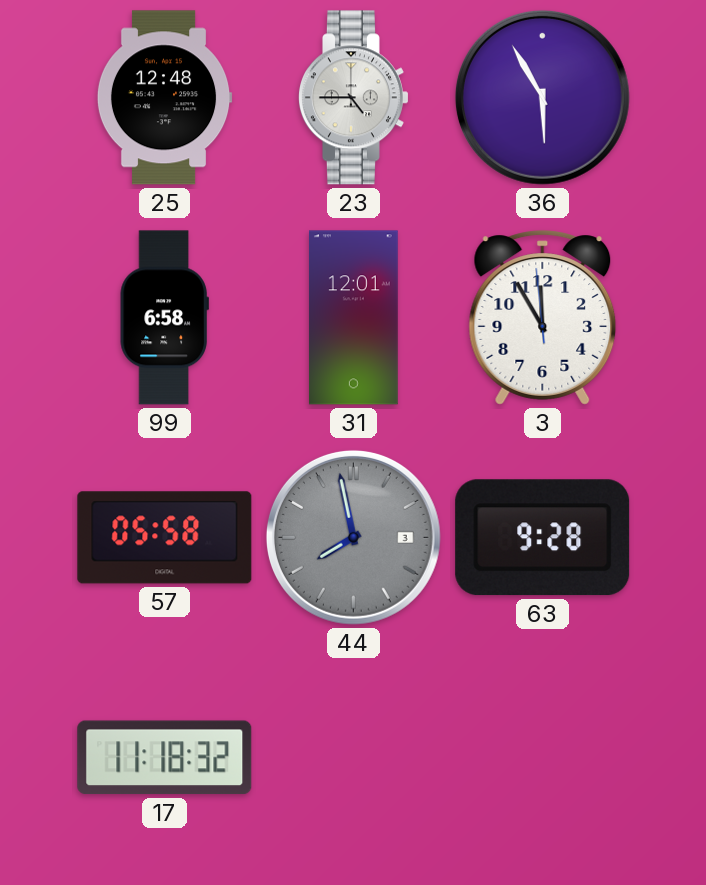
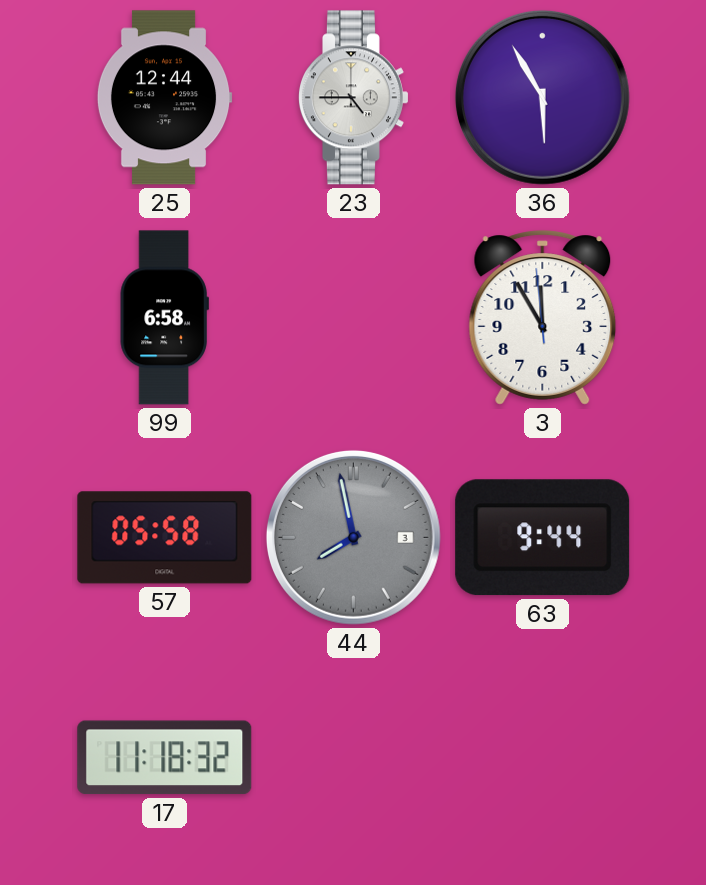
25: 12:48 -> 12:44
31: 12:01 -> none
63: 9:28 -> 9:44
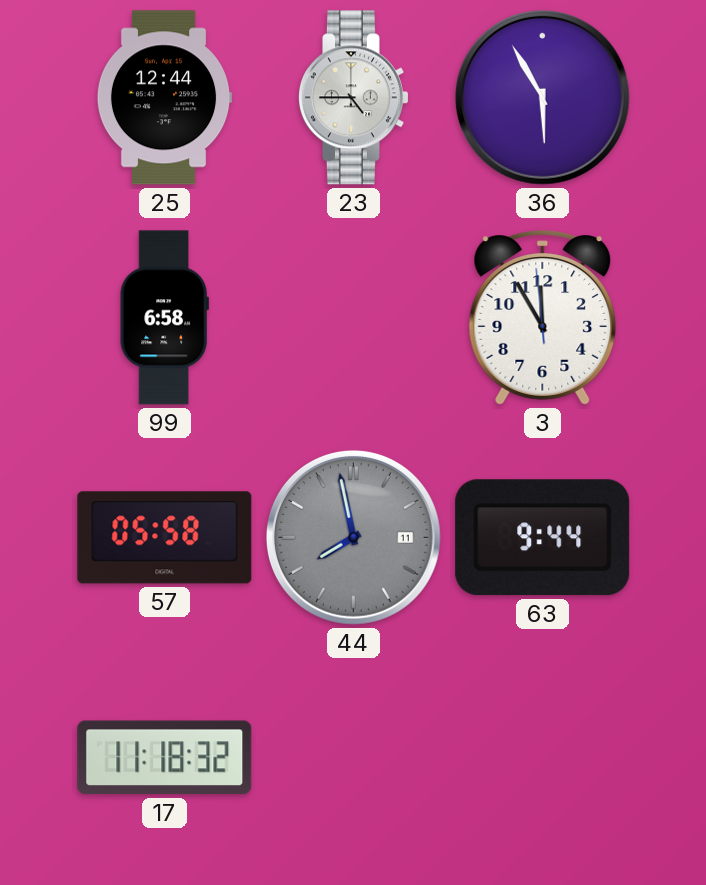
44 date: 3 -> 11
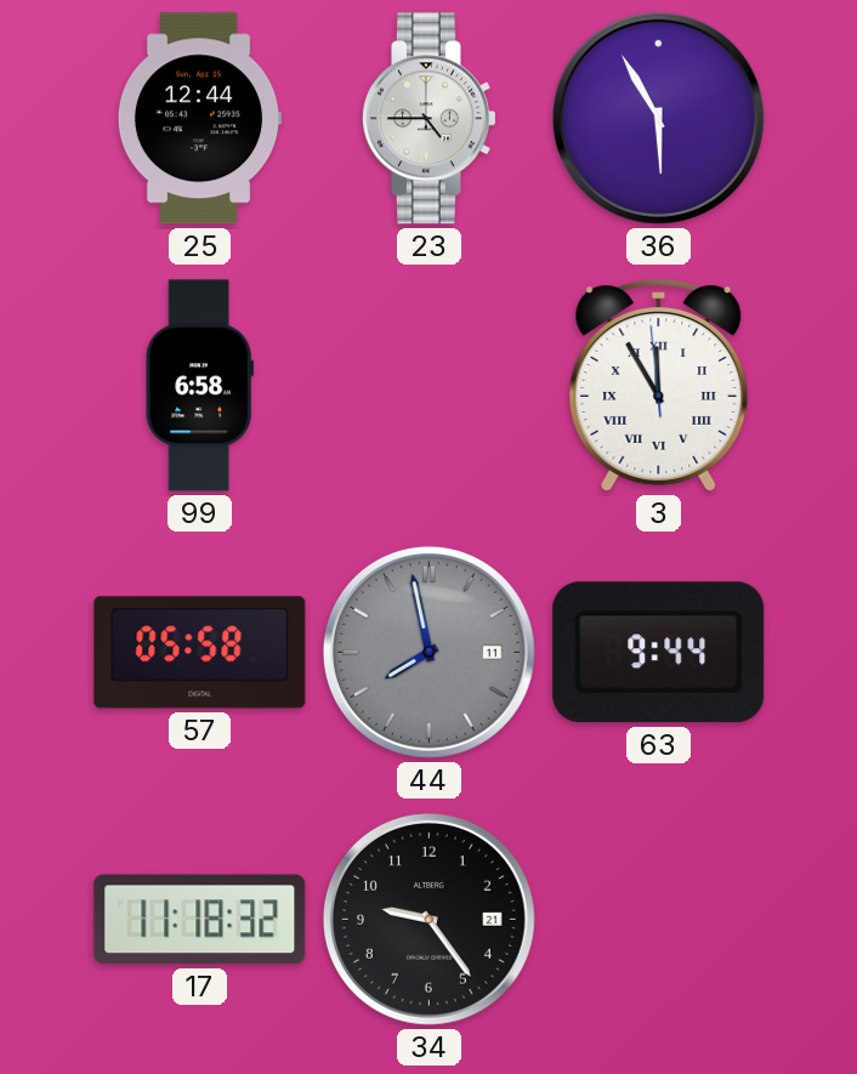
3 numerals: Arabic -> Roman
34: none -> 9:24
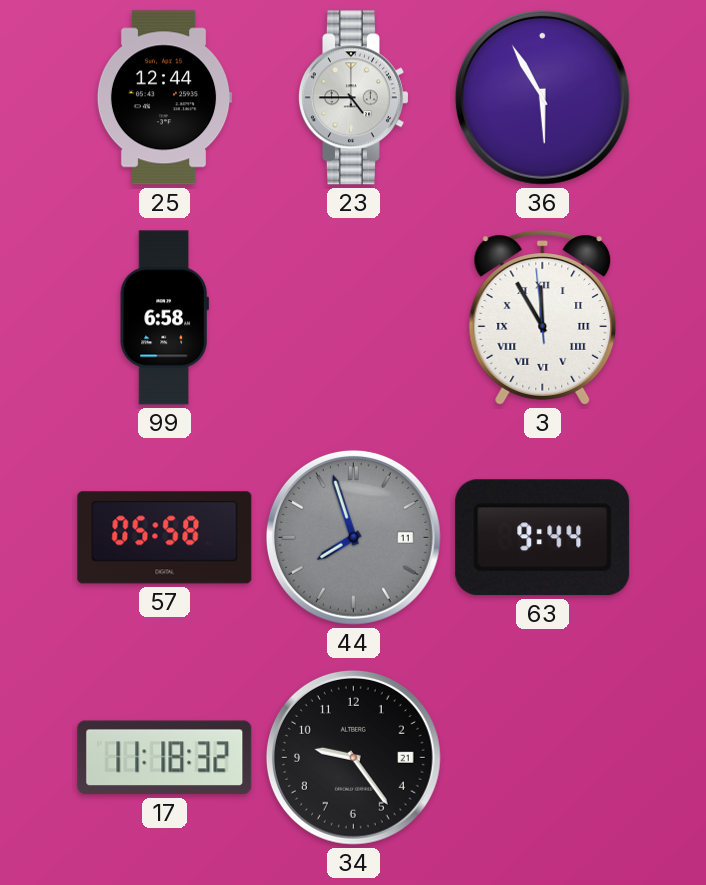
44: 7:58 -> 7:57
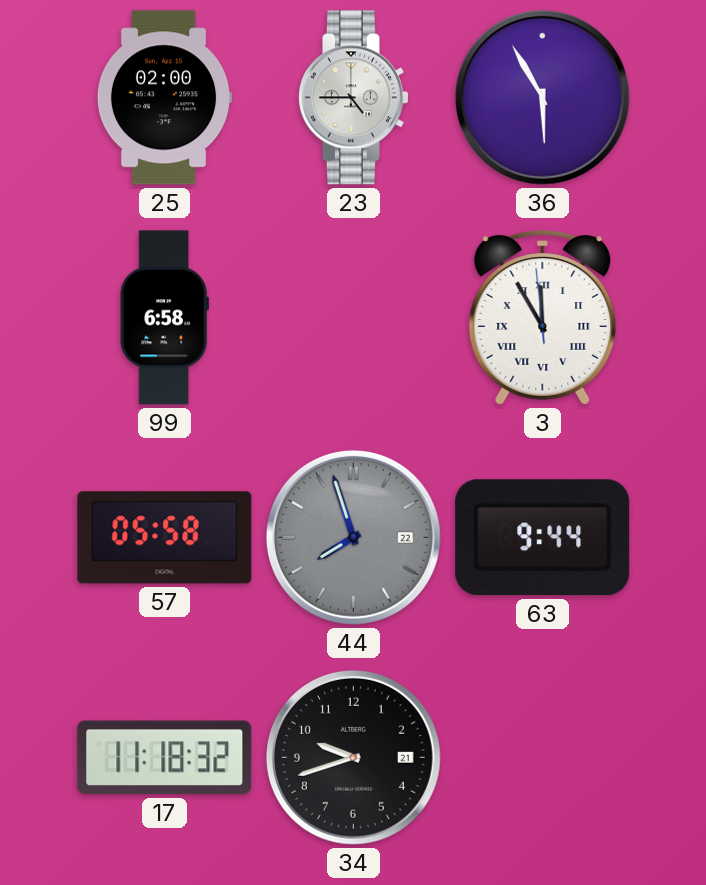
25: 12:44 -> 02:00
44 date: 11 -> 22
34: 9:24 -> 9:42
